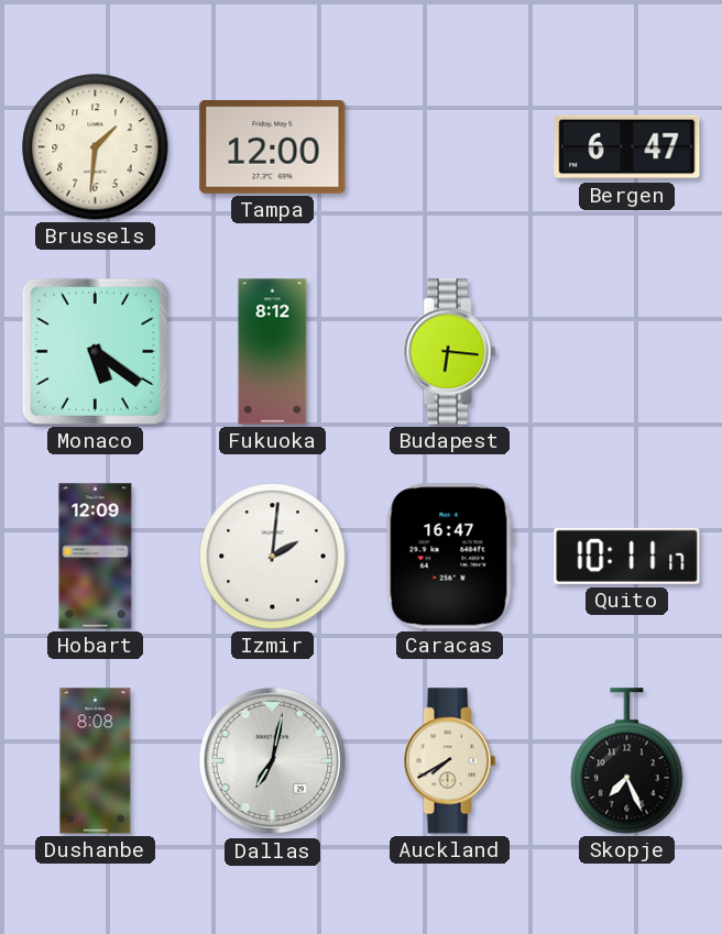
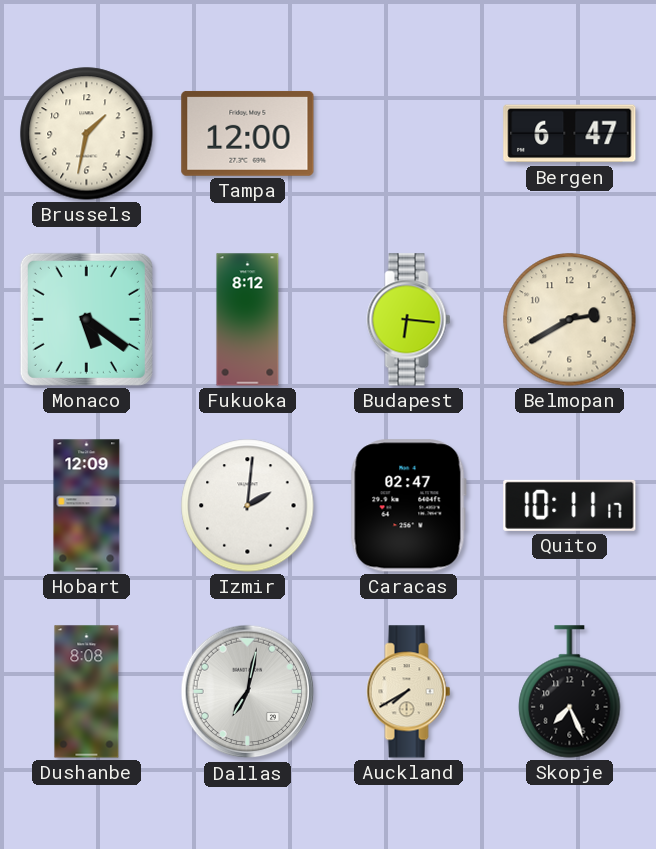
Brussels: 1:31 -> 1:32
Belmopan: none -> 2:40
Caracas: 16:47 -> 02:47
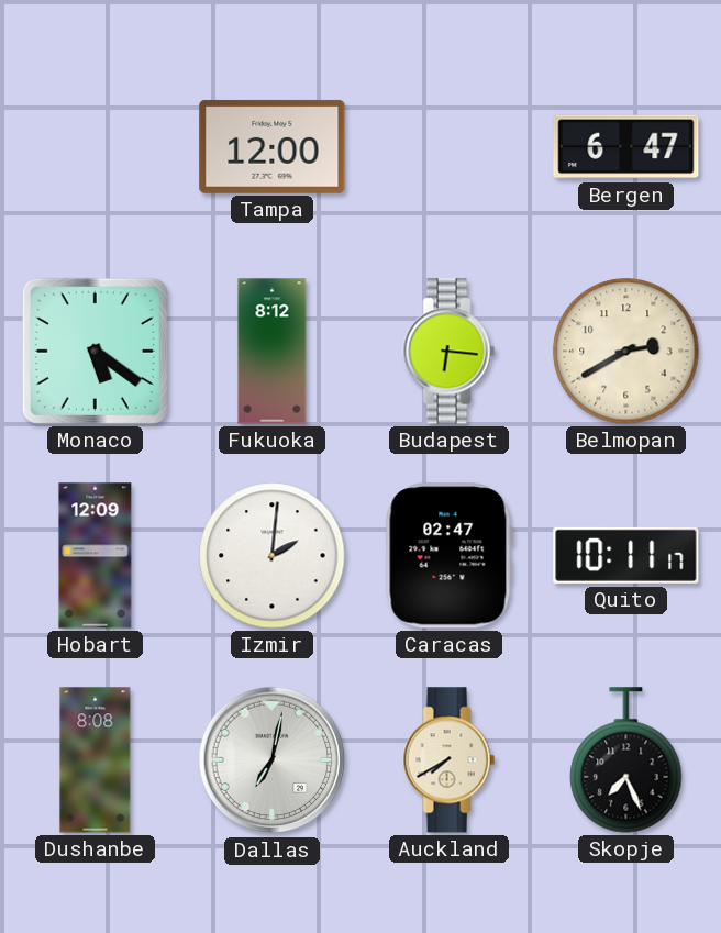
Brussels: 1:32 -> none
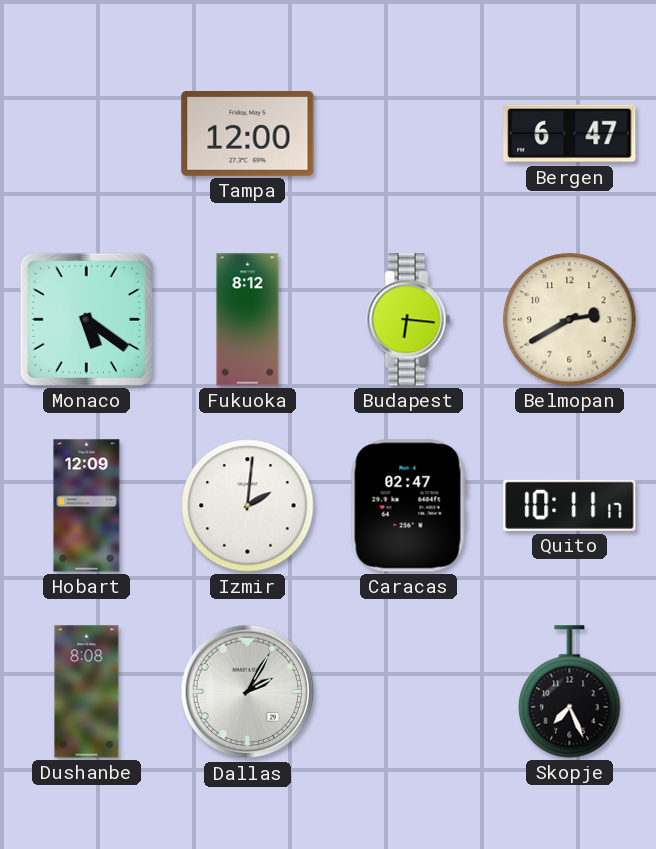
Dallas: 7:02 -> 2:05
Auckland: 7:40 -> none
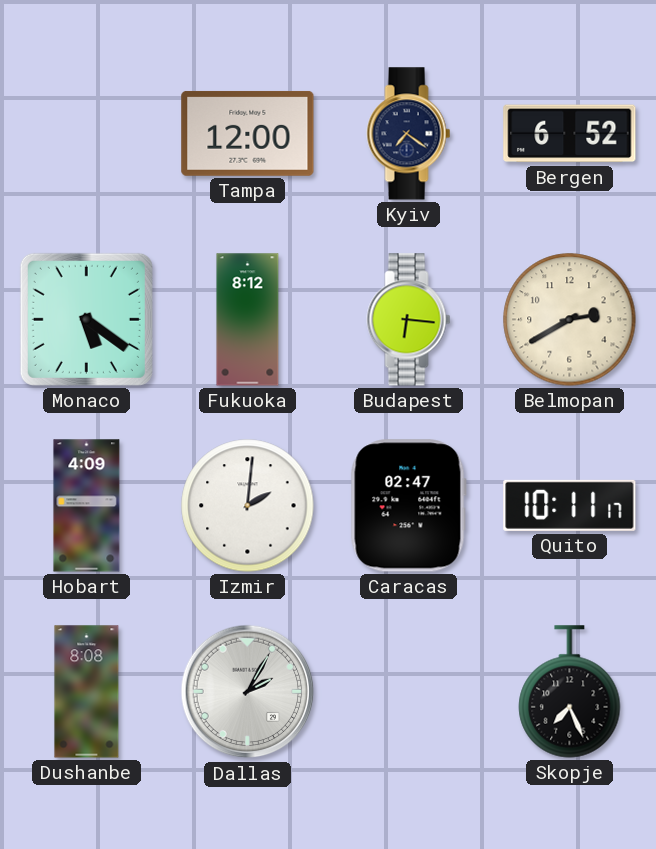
Kyiv: none -> 7:21
Bergen: 6:47 -> 6:52
Hobart: 12:09 -> 4:09
